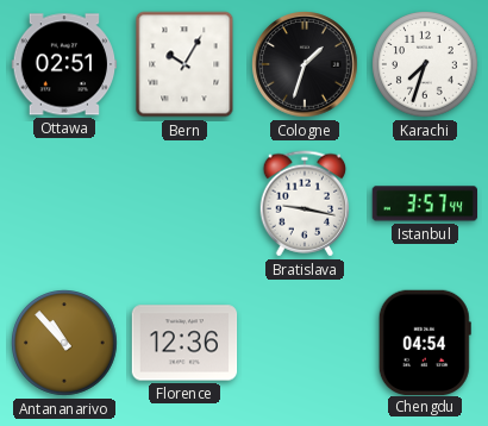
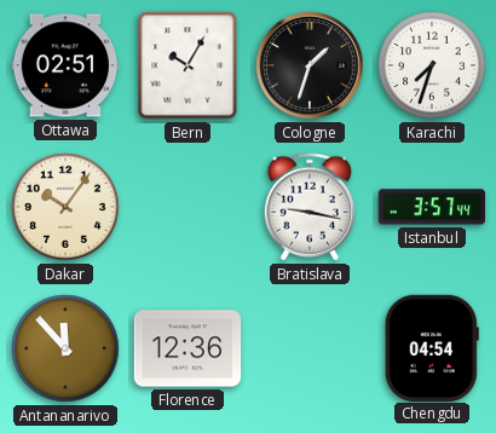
Dakar: none -> 10:06
Antananarivo: 10:53 -> 11:53
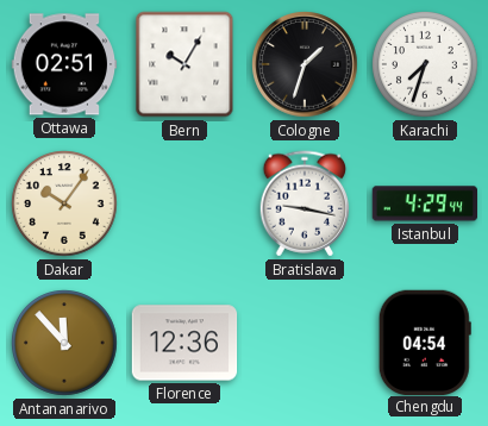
Istanbul: 3:57 -> 4:29
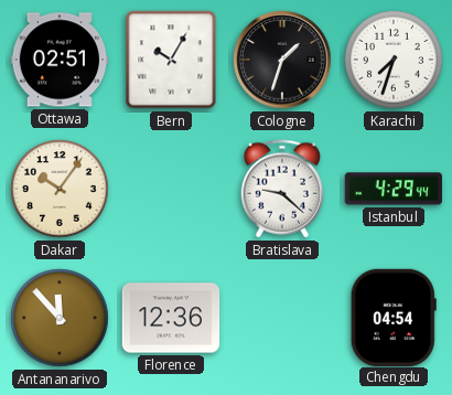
Bratislava: 9:17 -> 9:22
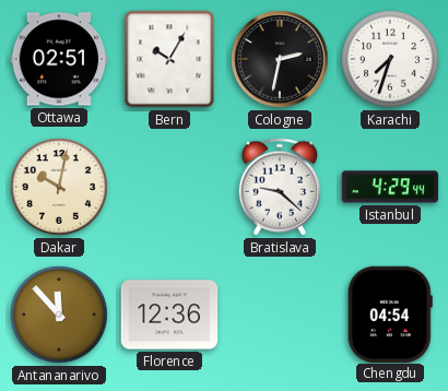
Cologne: 1:33 -> 2:32
Dakar: 10:06 -> 10:02
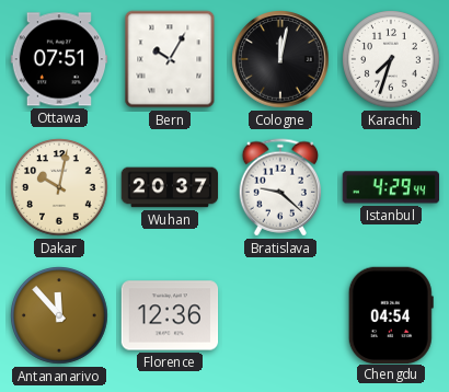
Ottawa: 02:51 -> 07:51
Cologne: 2:32 -> 12:02
Wuhan: none -> 20:37
